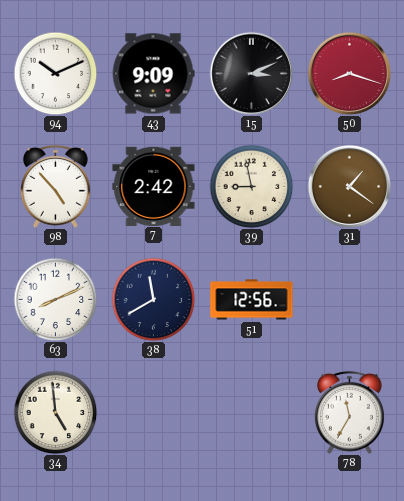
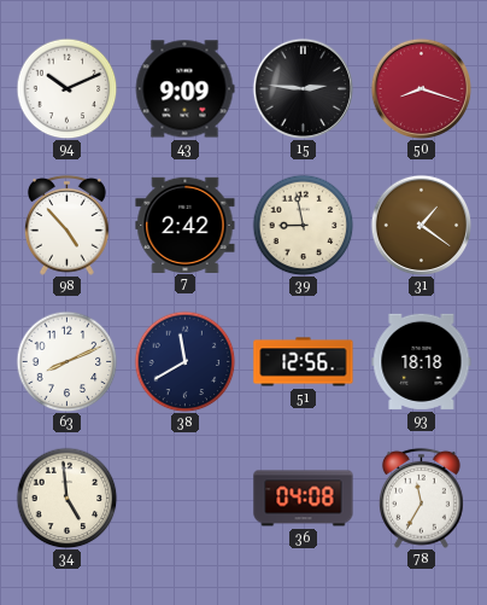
15: 3:11 -> 2:46
93: none -> 18:18
36: none -> 04:08
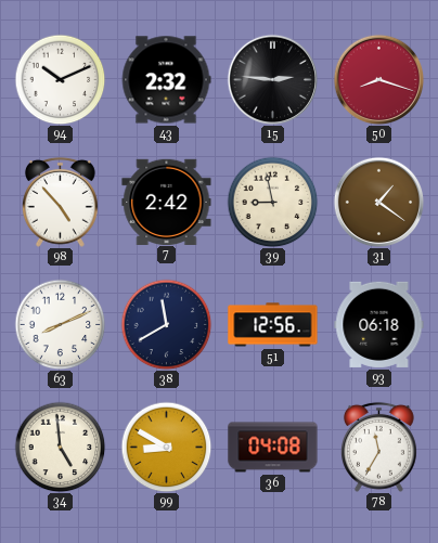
43: 9:09 -> 2:32
93: 18:18 -> 06:18
99: none -> 8:50
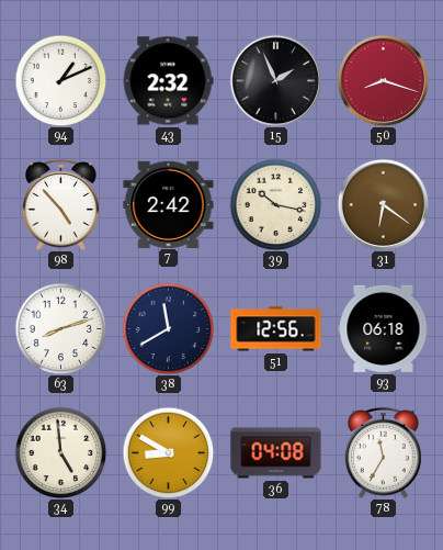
94: 10:11 -> 1:11
15: 2:46 -> 1:56
39: 8:58 -> 10:17
31: 1:21 -> 6:21
63: 8:11 -> 8:12
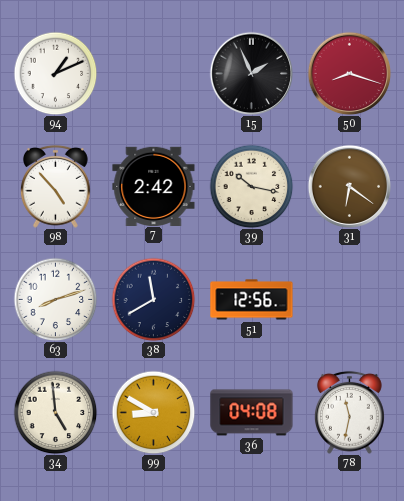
43: 2:32 -> none
93: 06:18 -> none
78: 11:35 -> 11:32
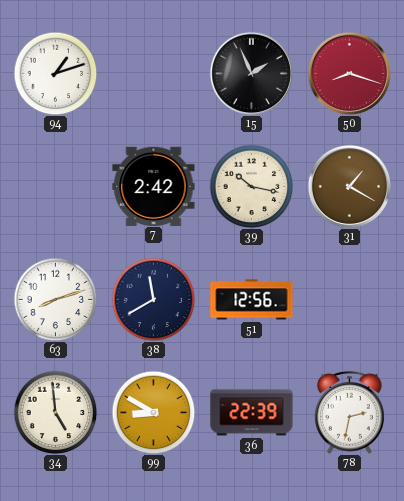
94: 1:11 -> 1:12
98: 4:53 -> none
31: 6:21 -> 1:20
36: 04:08 -> 22:39
78: 11:32 -> 2:32
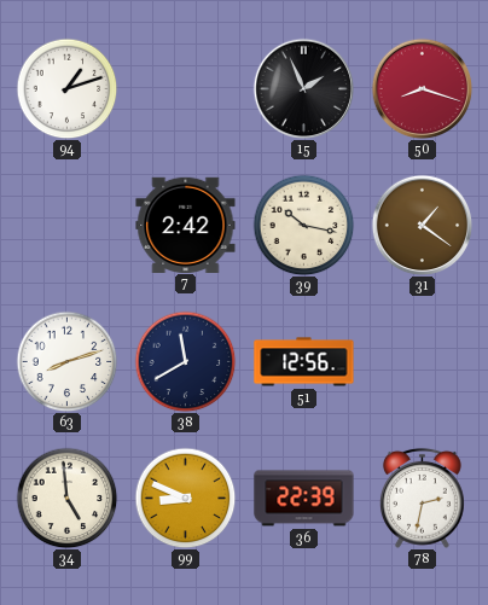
31: 1:20 -> 1:21
99: 8:50 -> 8:49
